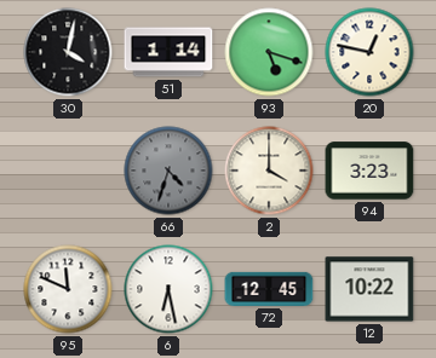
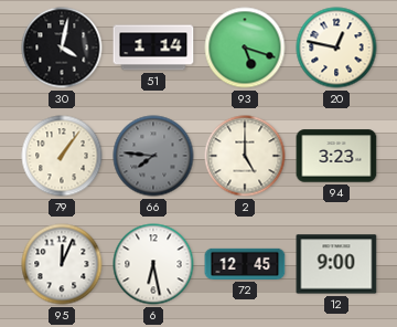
79: none -> 1:06
66: 4:33 -> 7:46
2: 4:00 -> 5:00
95: 11:49 -> 12:04
12: 10:22 -> 9:00
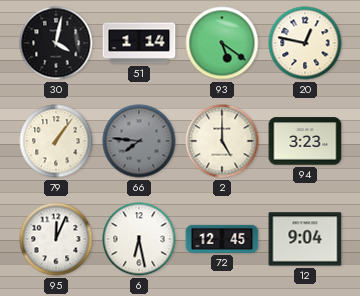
93: 5:18 -> 5:21
12: 9:00 -> 9:04
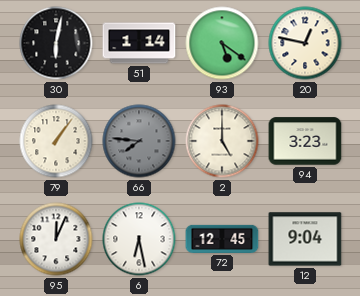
30: 4:02 -> 6:02
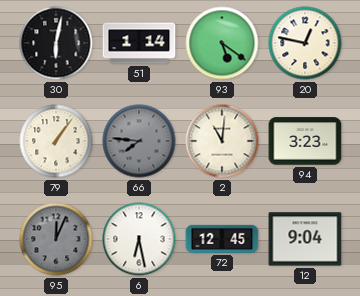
2: 5:00 -> 11:01
95 dial: white -> grey
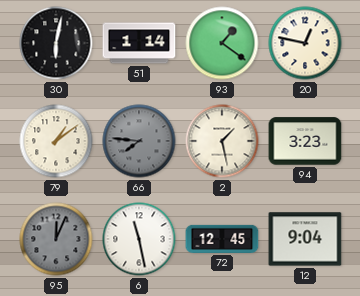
93: 5:21 -> 1:21
79: 1:06 -> 1:09
2: 11:01 -> 1:28
6: 6:28 -> 11:28
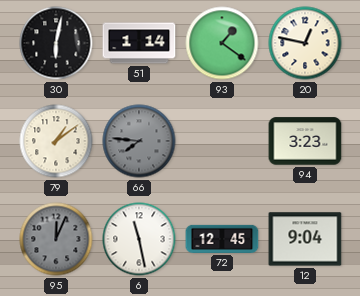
2: 1:28 -> none
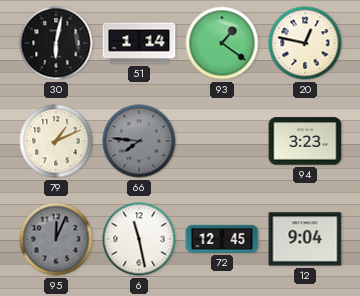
79: 1:09 -> 1:11
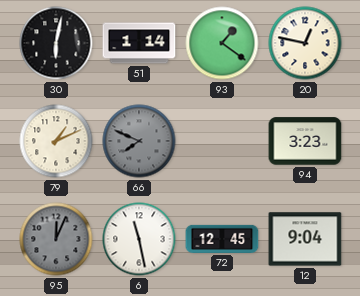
66: 7:46 -> 7:49
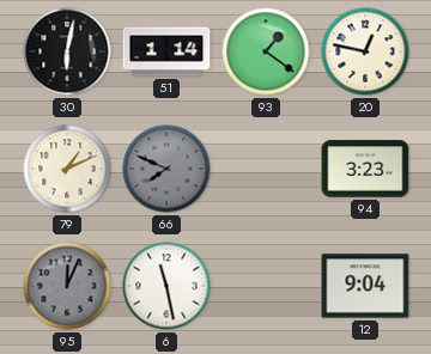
72: 12:45 -> none
